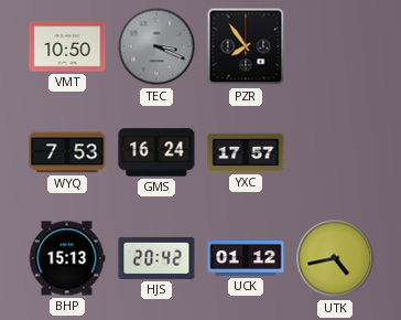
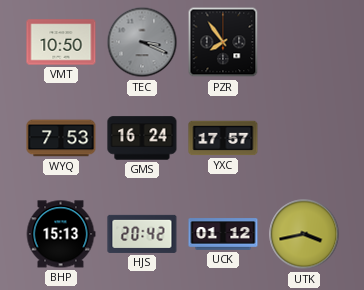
UTK: 4:43 -> 3:43
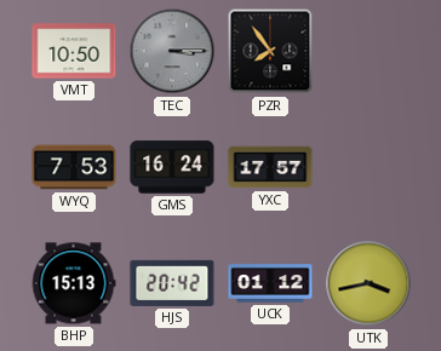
TEC: 3:19 -> 3:15
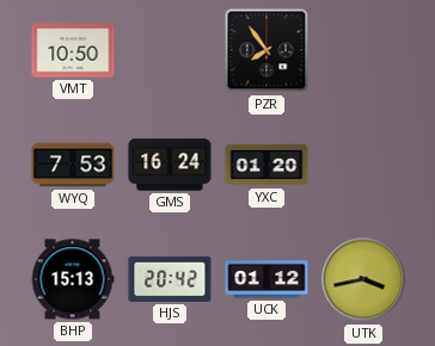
TEC: 3:15 -> none
YXC: 17:57 -> 01:20
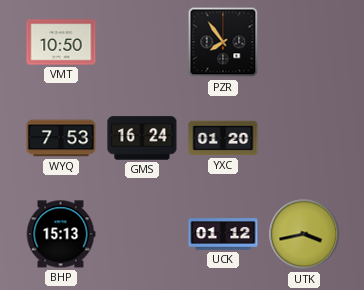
HJS: 20:42 -> none
